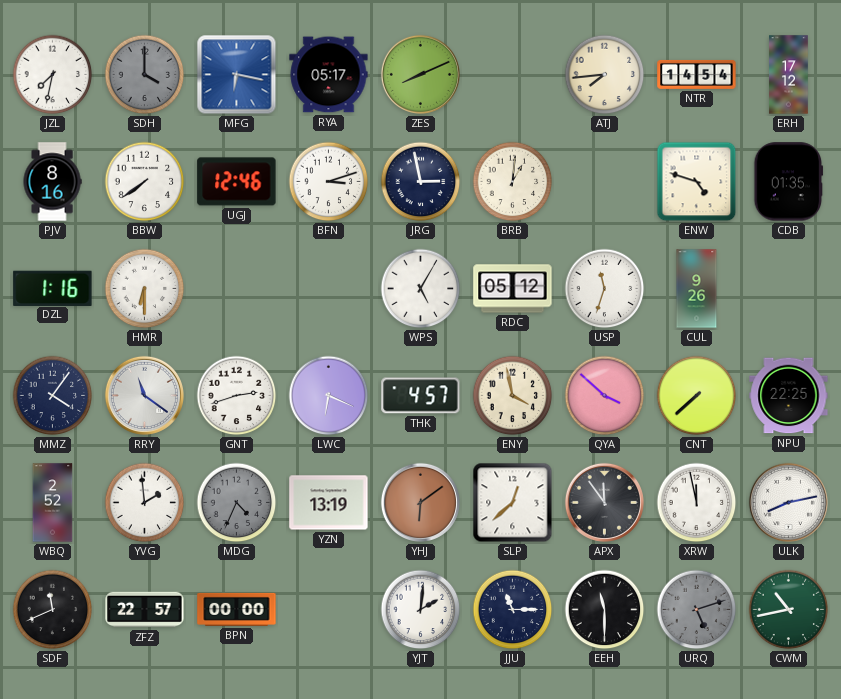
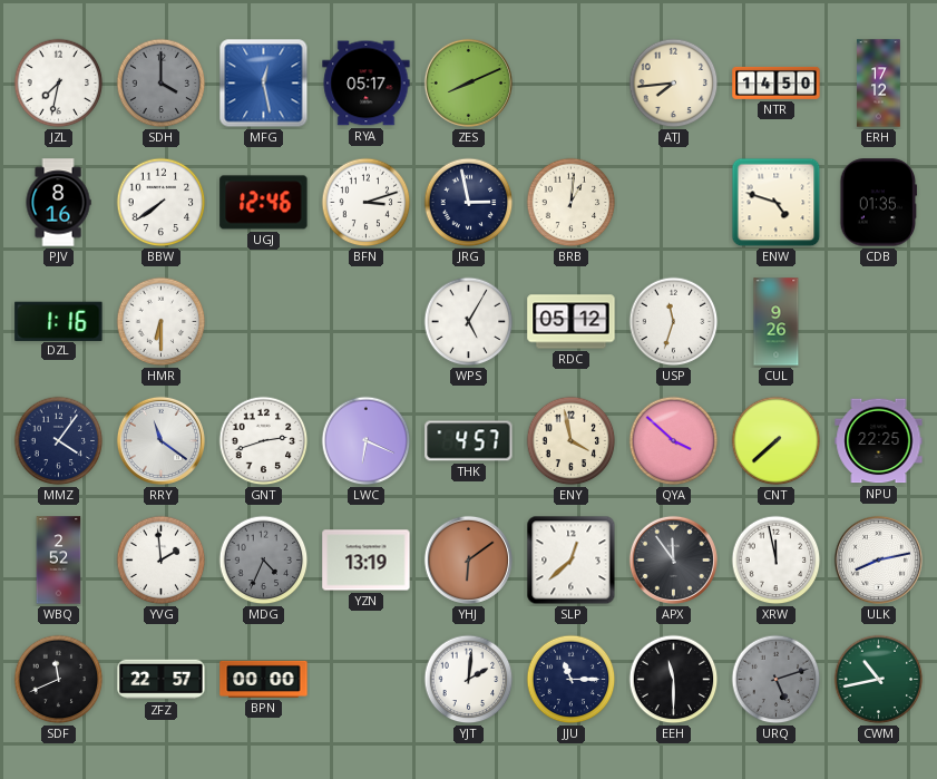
MFG: 6:17 -> 12:28
NTR: 14:54 -> 14:50
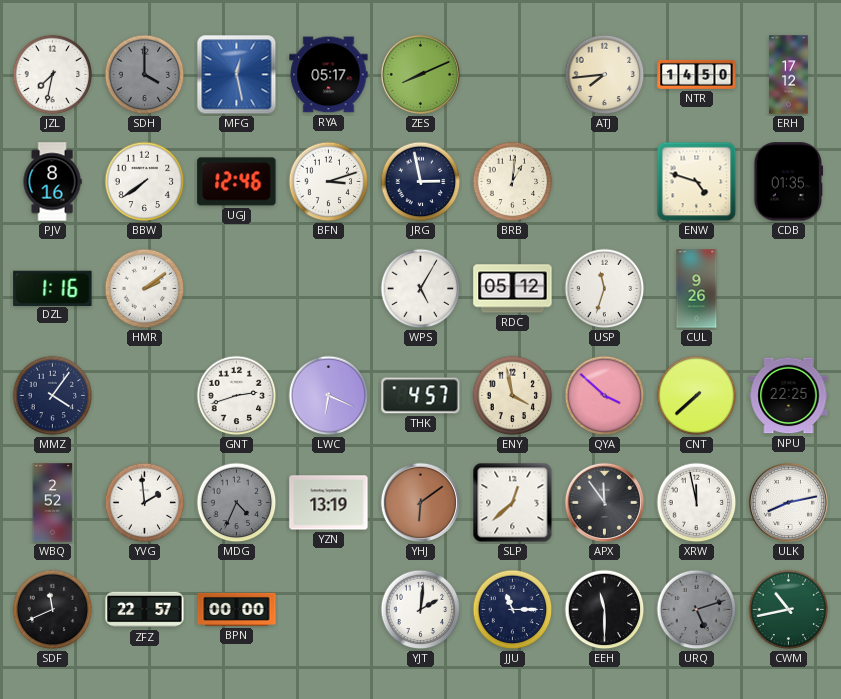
HMR: 6:30 -> 2:09
RRY: 11:21 -> none
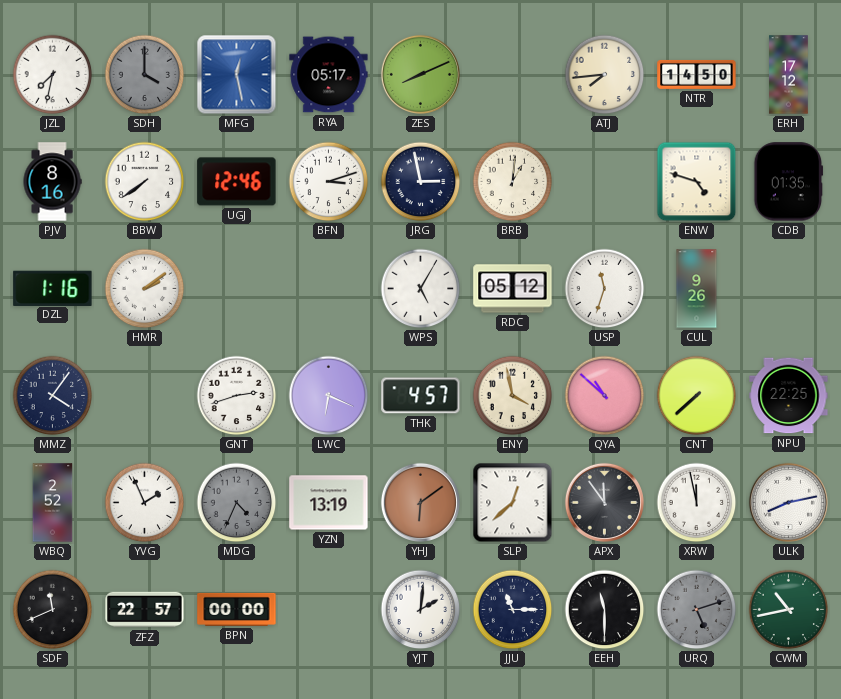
QYA: 3:52 -> 10:52
YVG: 1:59 -> 1:56
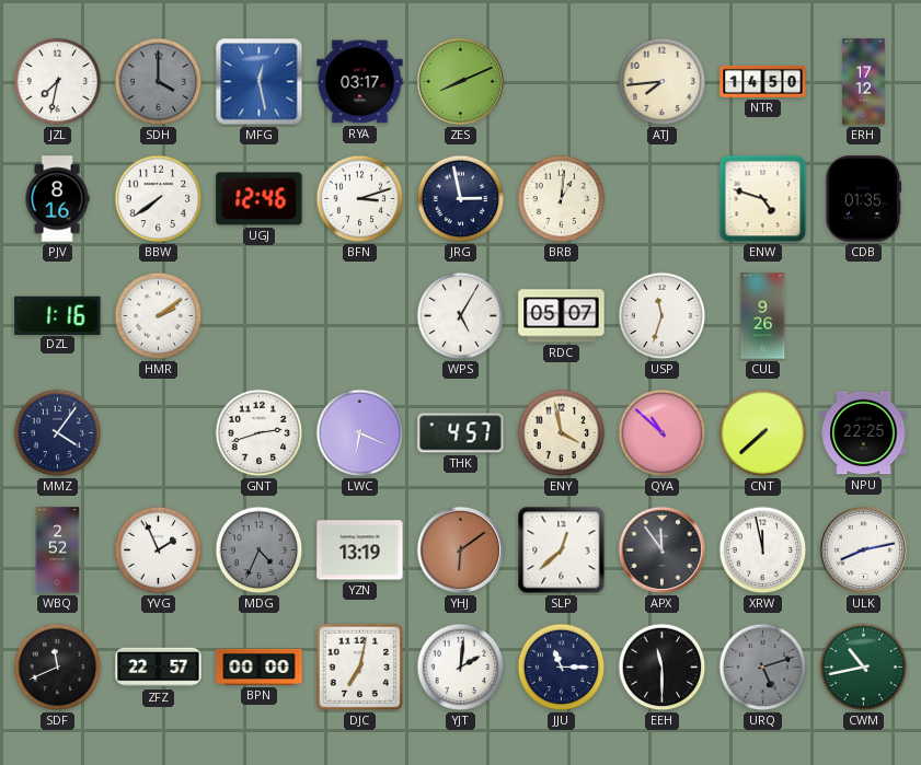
RYA: 05:17 -> 03:17
RDC: 05:12 -> 05:07
DJC: none -> 7:02
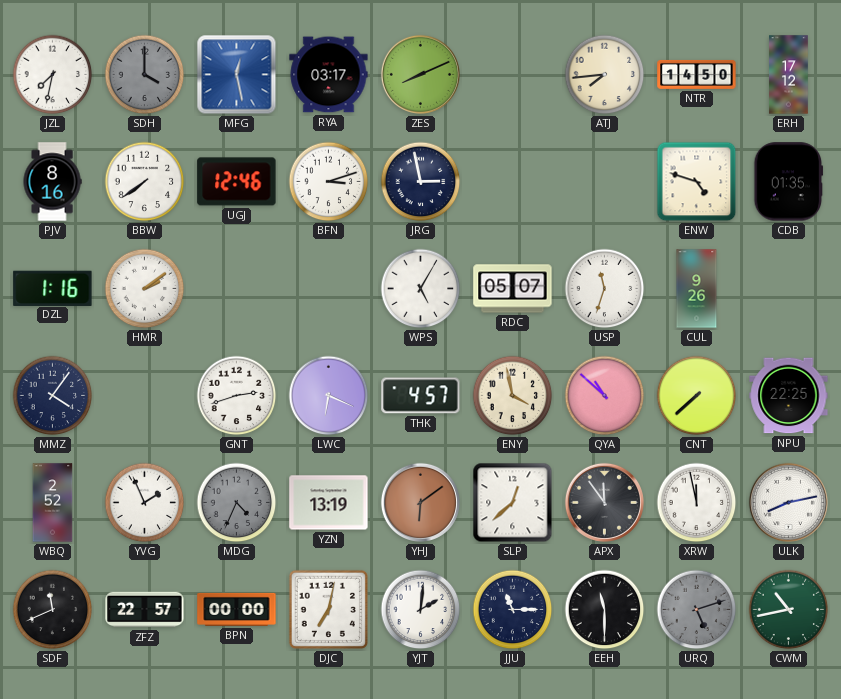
BRB: 1:01 -> none
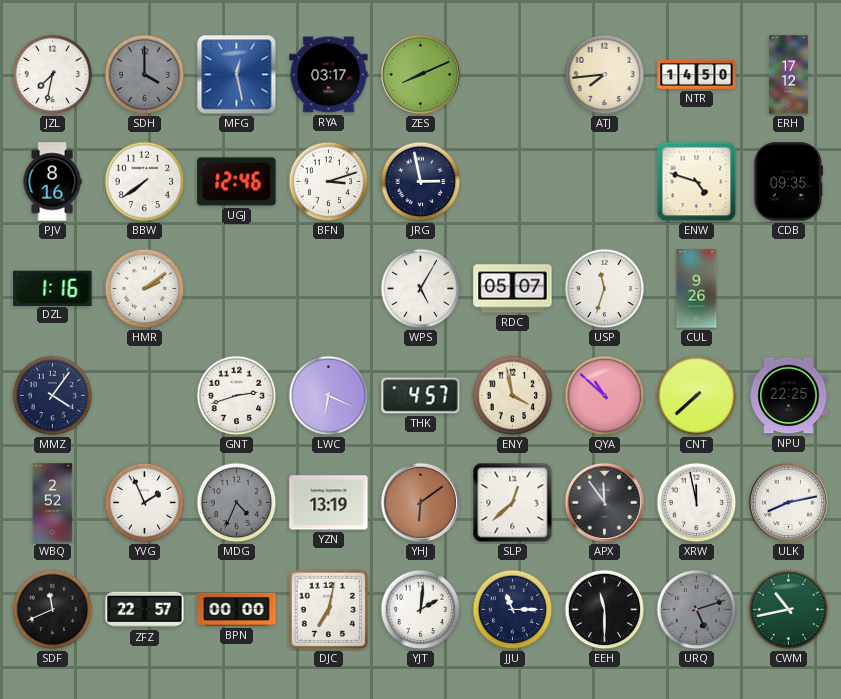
CDB: 01:35 -> 09:35
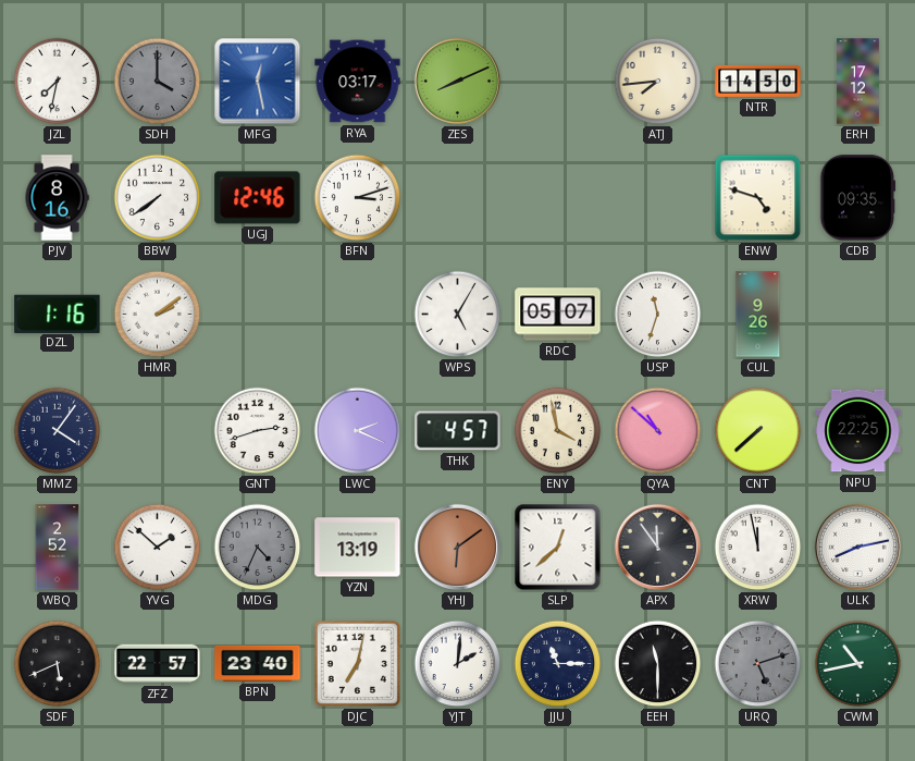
JRG: 2:58 -> none
LWC: 6:19 -> 2:19
YVG: 1:56 -> 1:52
SDF: 11:41 -> 5:41
BPN: 00:00 -> 23:40
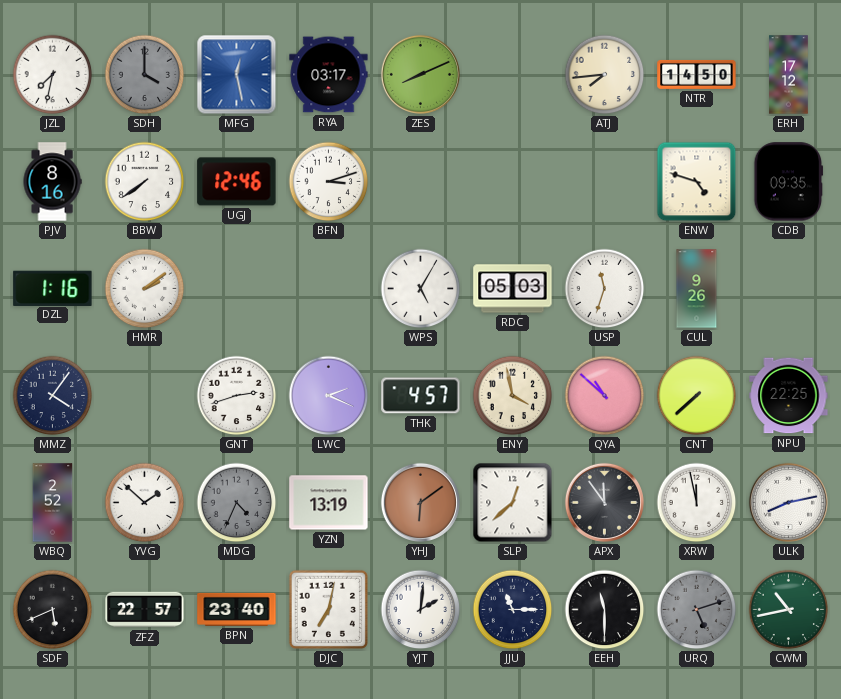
RDC: 05:07 -> 05:03
